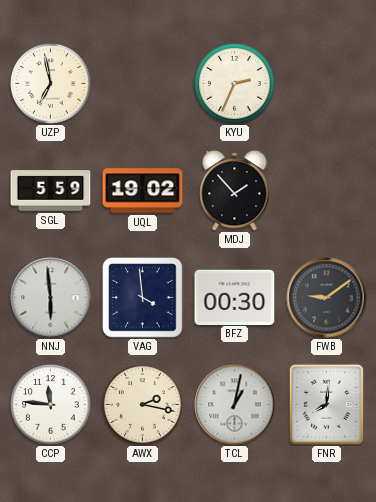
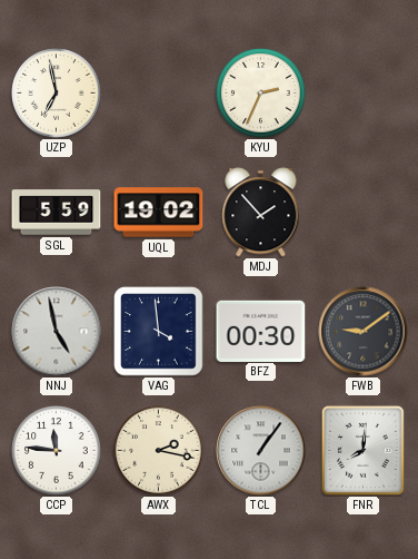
NNJ: 5:59 -> 4:58
TCL: 1:02 -> 1:06
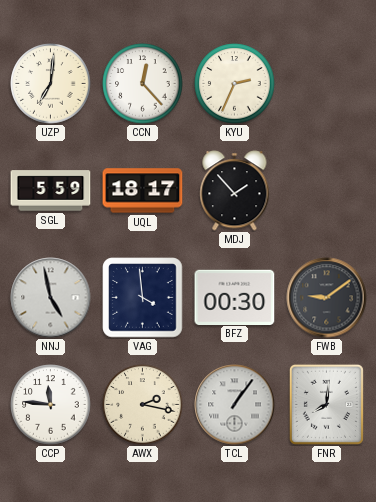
UZP: 6:58 -> 7:01
CCN: none -> 12:23
UQL: 19:02 -> 18:17
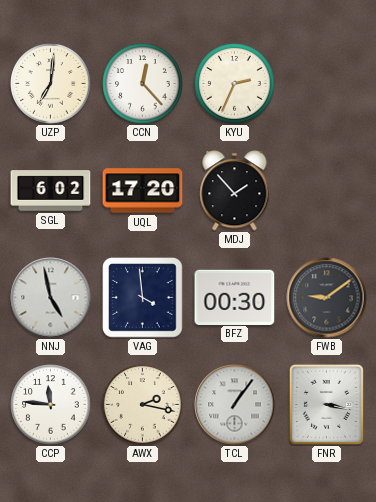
SGL: 5:59 -> 6:02
UQL: 18:17 -> 17:20
FNR: 8:01 -> 3:17
